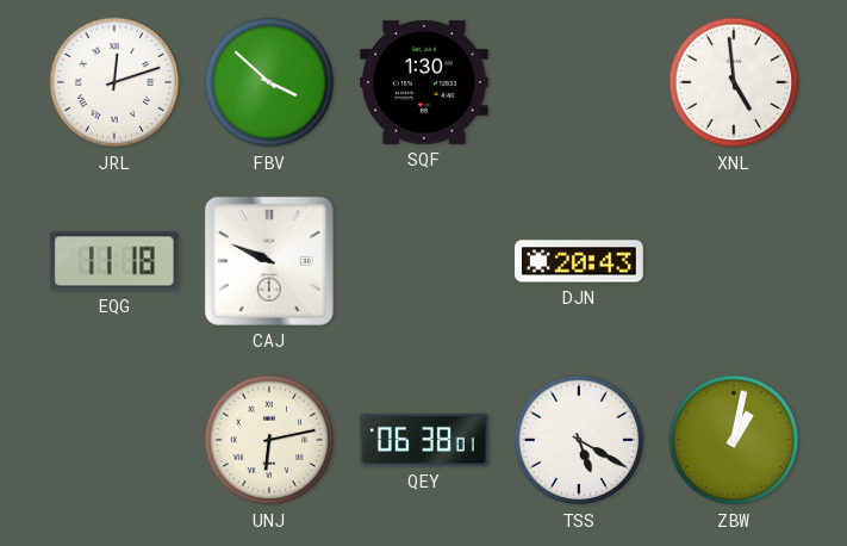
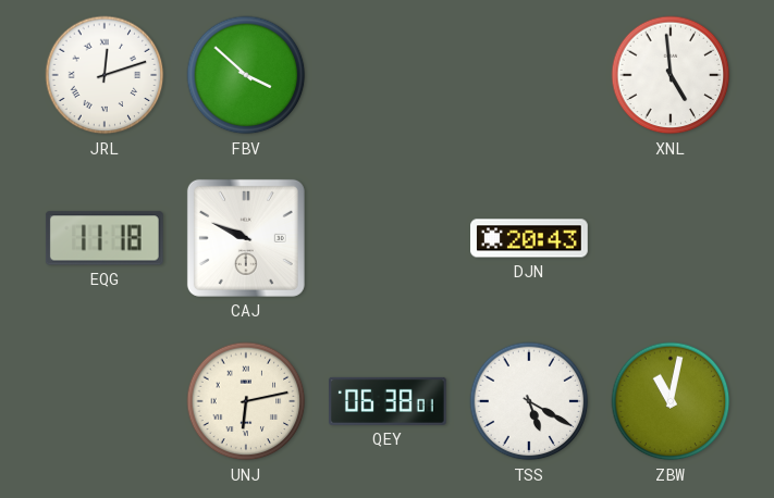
SQF: 1:30 -> none
ZBW: 1:02 -> 11:02
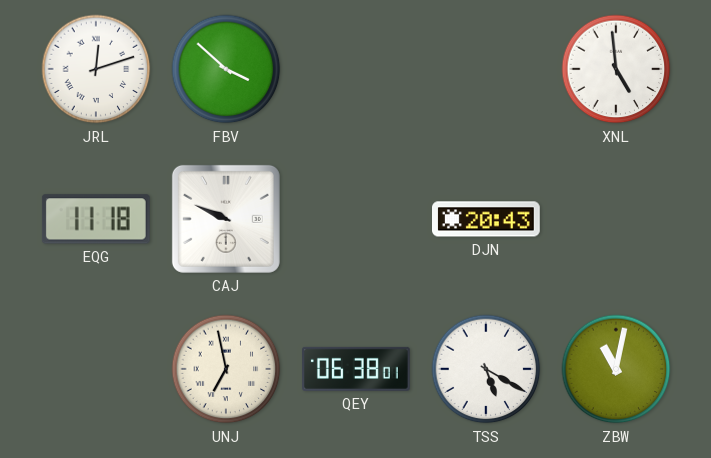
UNJ: 6:13 -> 6:58
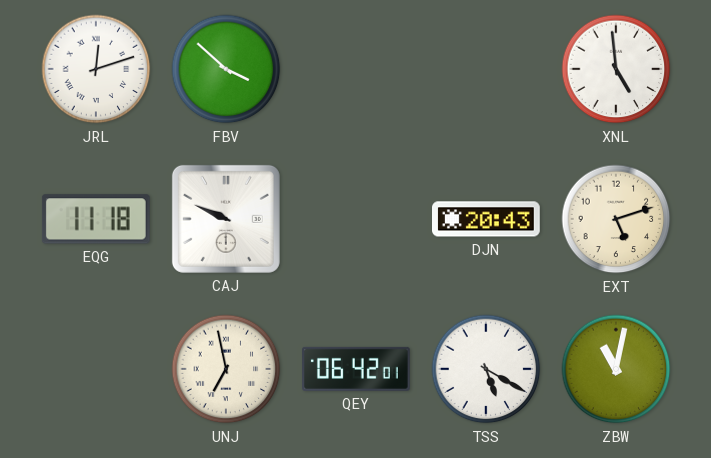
EXT: none -> 5:12
QEY: 06:38 -> 06:42
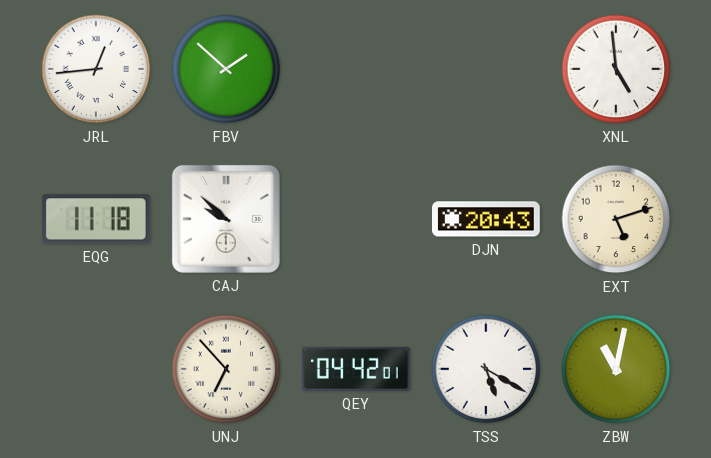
JRL: 12:12 -> 12:44
FBV: 3:52 -> 1:52
CAJ: 9:49 -> 9:52
UNJ: 6:58 -> 6:53
QEY: 06:42 -> 04:42
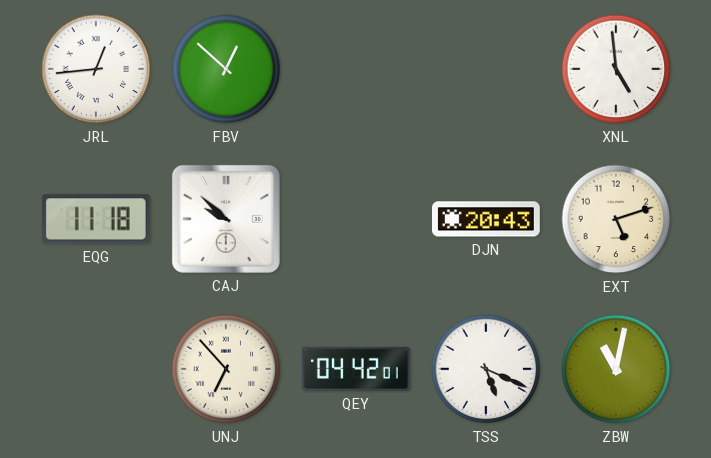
FBV: 1:52 -> 12:52
TSS: 5:20 -> 5:19
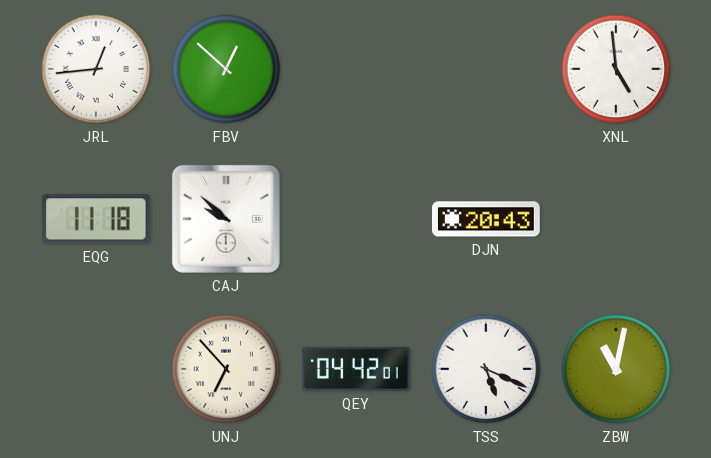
EXT: 5:12 -> none
